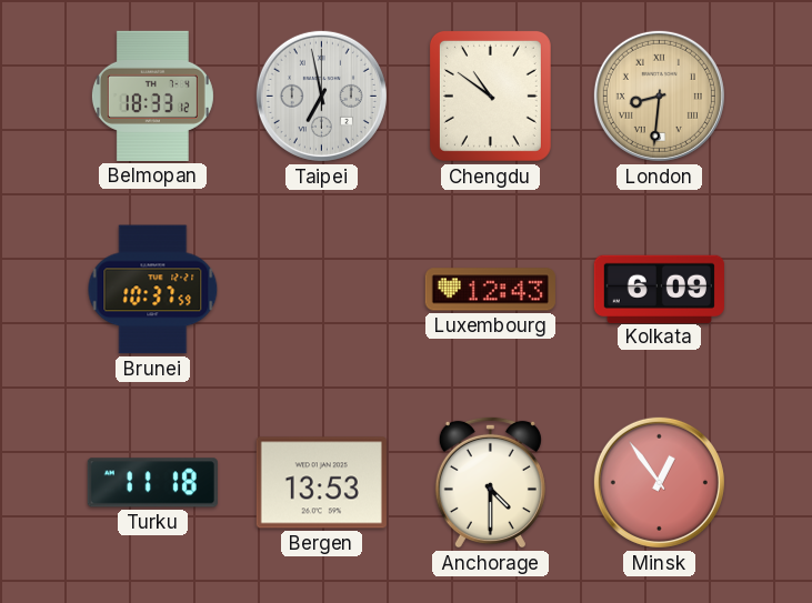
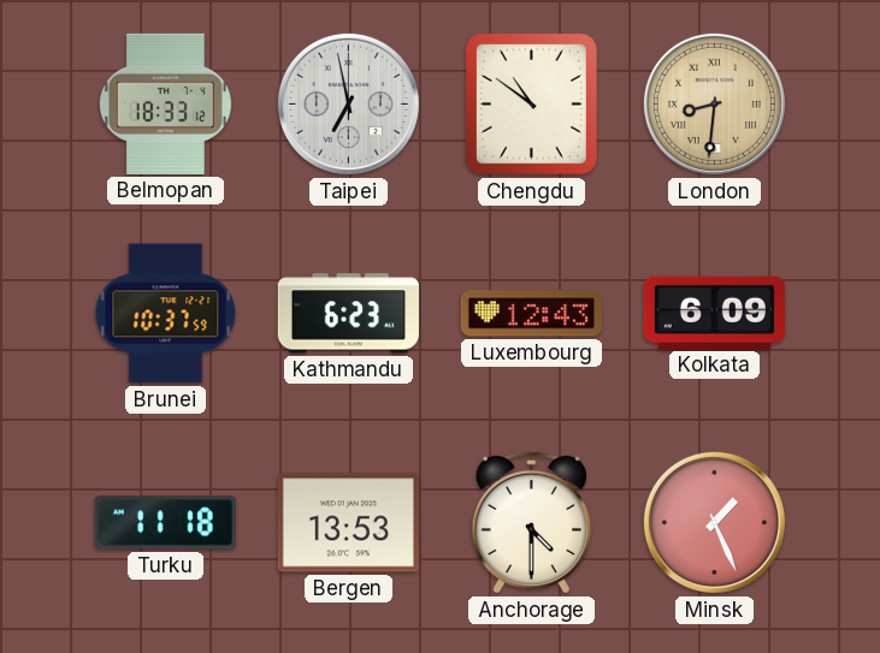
Kathmandu: none -> 6:23
Minsk: 12:54 -> 1:26
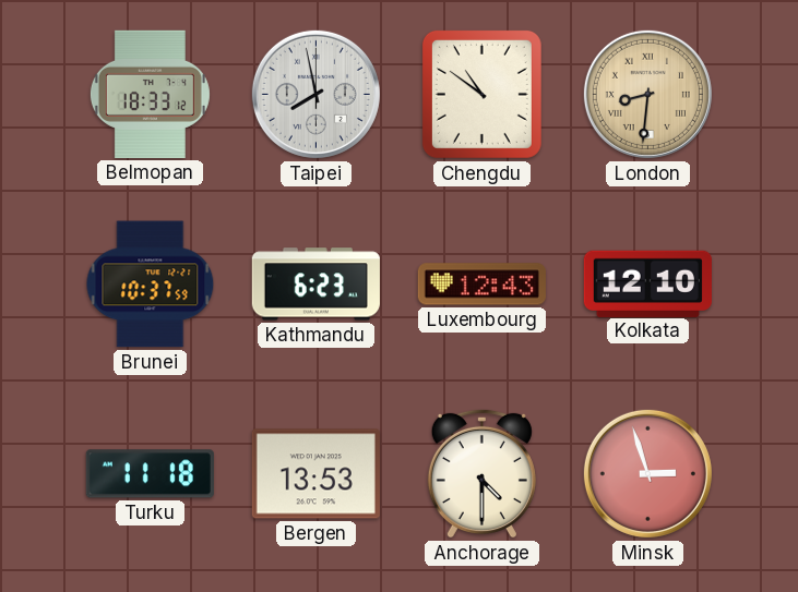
Taipei: 6:58 -> 7:58
Kolkata: 6:09 -> 12:10
Minsk: 1:26 -> 2:57
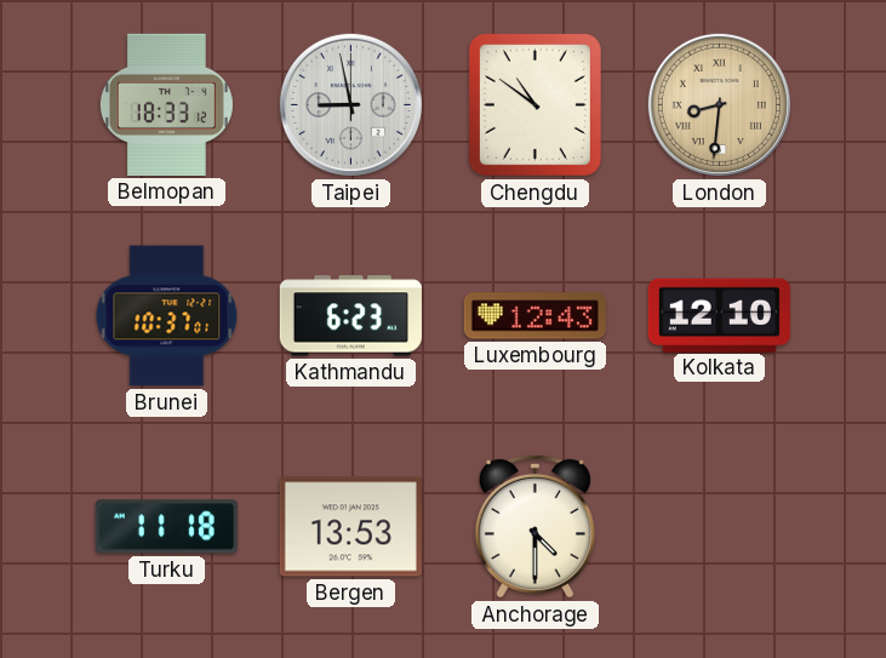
Taipei: 7:58 -> 8:58
Brunei: 10:37:59 -> 10:37:01
Minsk: 2:57 -> none
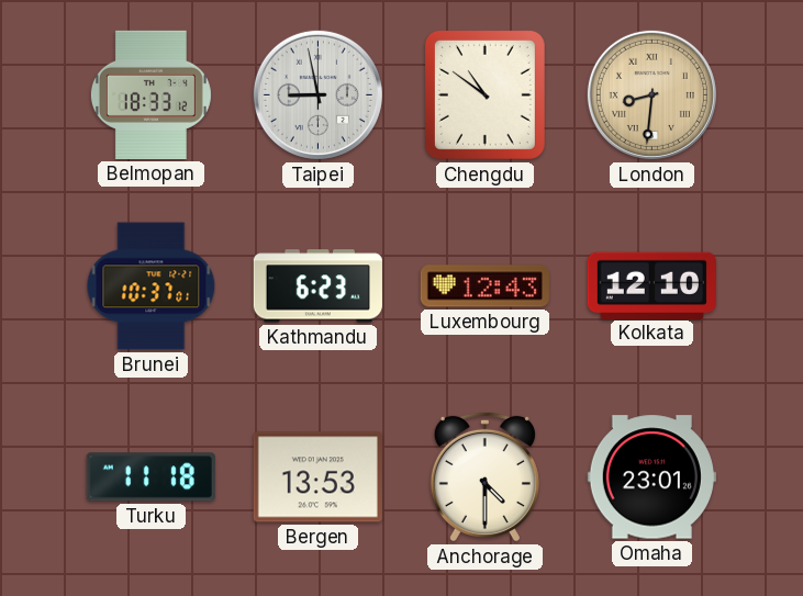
Omaha: none -> 23:01
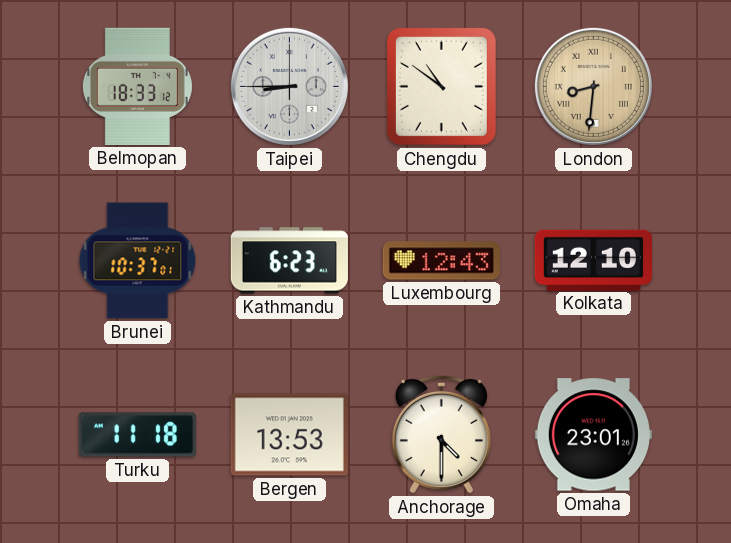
Taipei: 8:58 -> 8:45
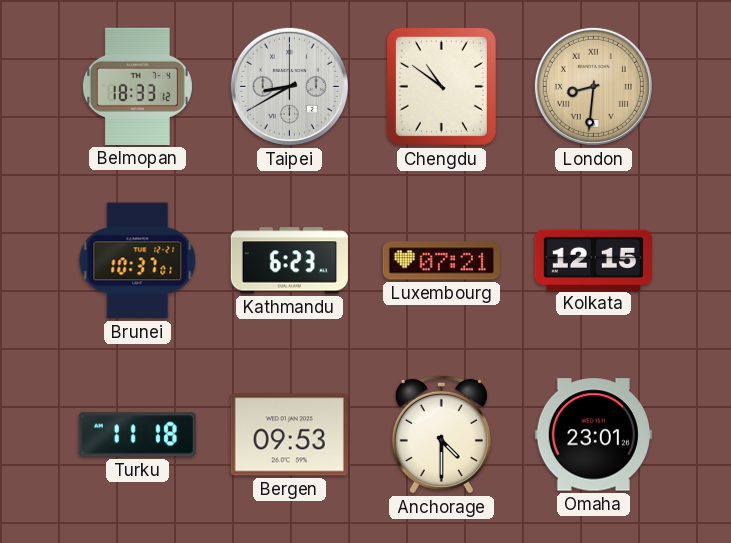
Taipei: 8:45 -> 8:40
Luxembourg: 12:43 -> 07:21
Kolkata: 12:10 -> 12:15
Bergen: 13:53 -> 09:53
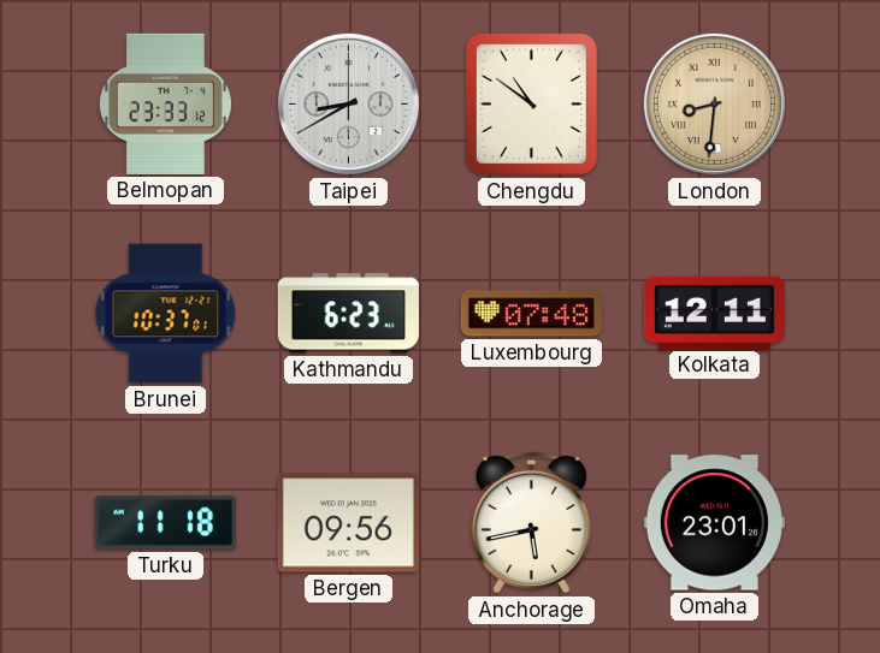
Belmopan: 18:33 -> 23:33
Luxembourg: 07:21 -> 07:48
Kolkata: 12:15 -> 12:11
Bergen: 09:53 -> 09:56
Anchorage: 4:30 -> 5:43
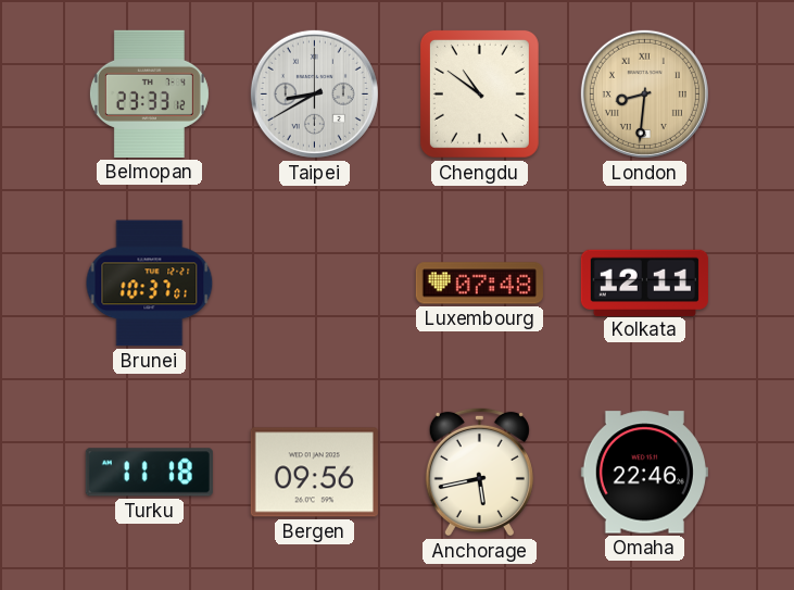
Kathmandu: 6:23 -> none
Omaha: 23:01 -> 22:46
